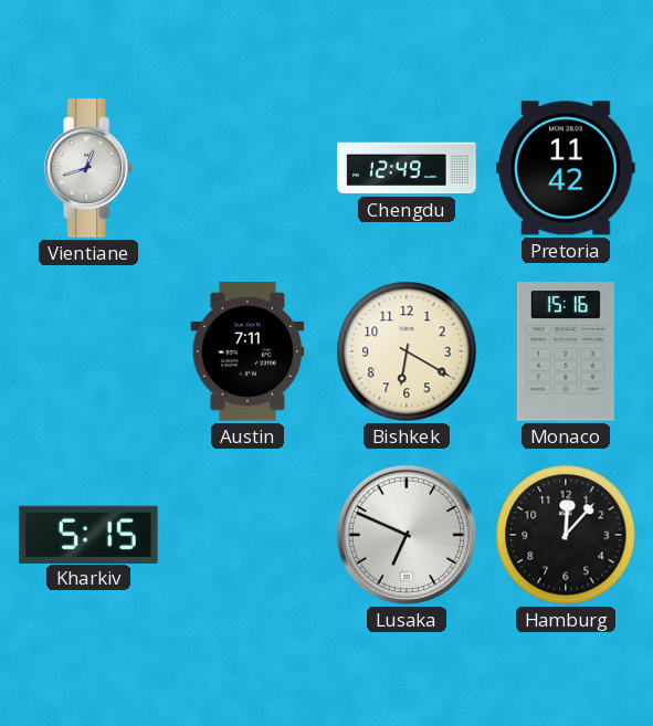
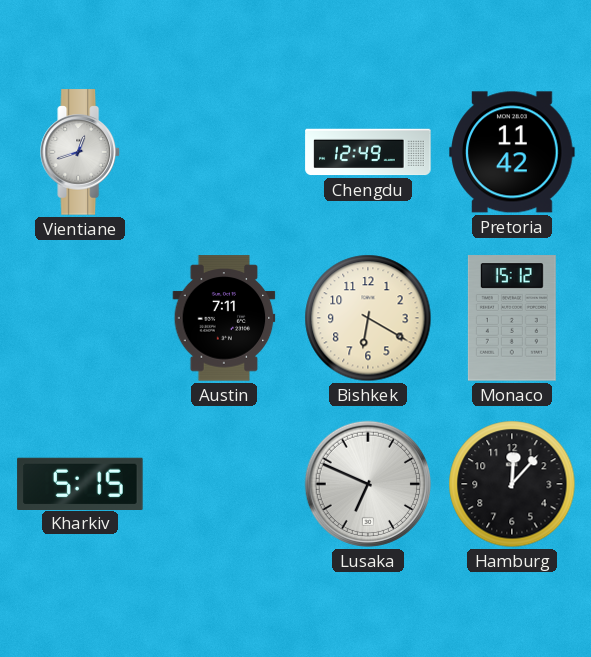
Monaco: 15:16 -> 15:12
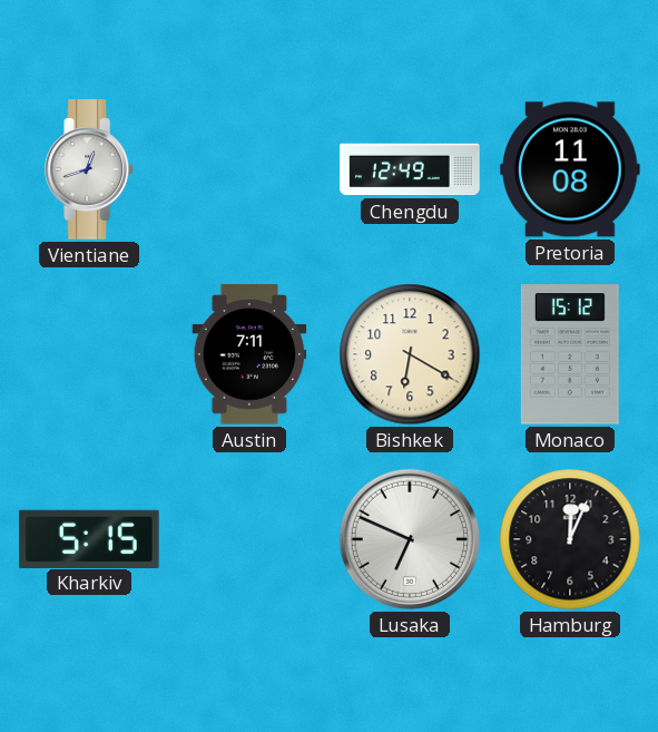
Pretoria: 11:42 -> 11:08
Hamburg: 12:07 -> 12:04
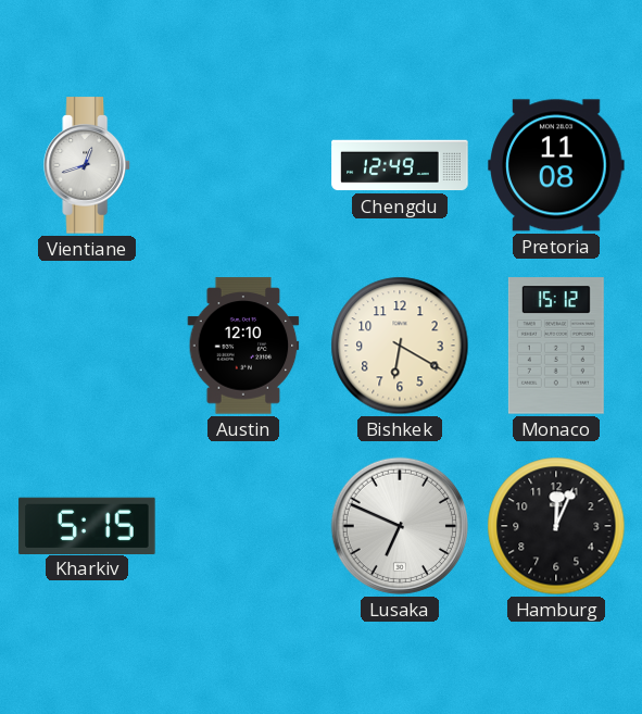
Austin: 7:11 -> 12:10
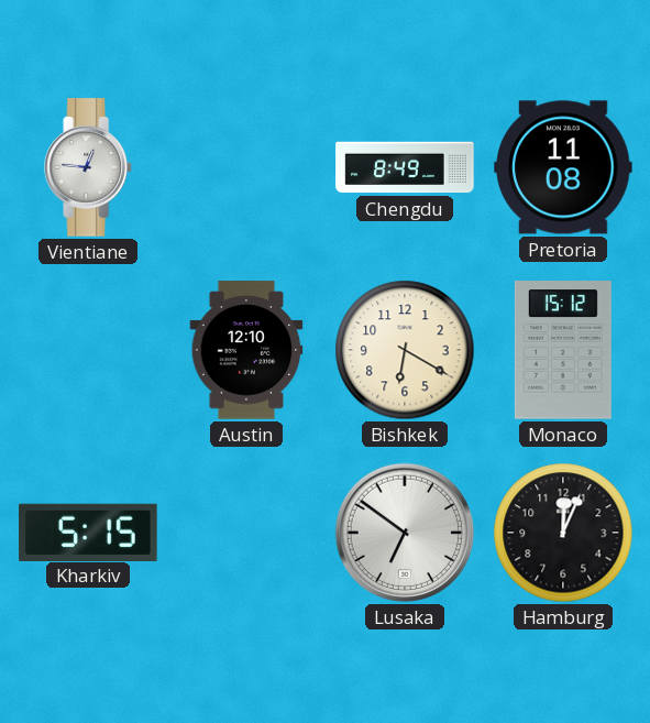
Vientiane: 12:42 -> 12:46
Chengdu: 12:49 -> 8:49
Lusaka: 6:49 -> 6:51
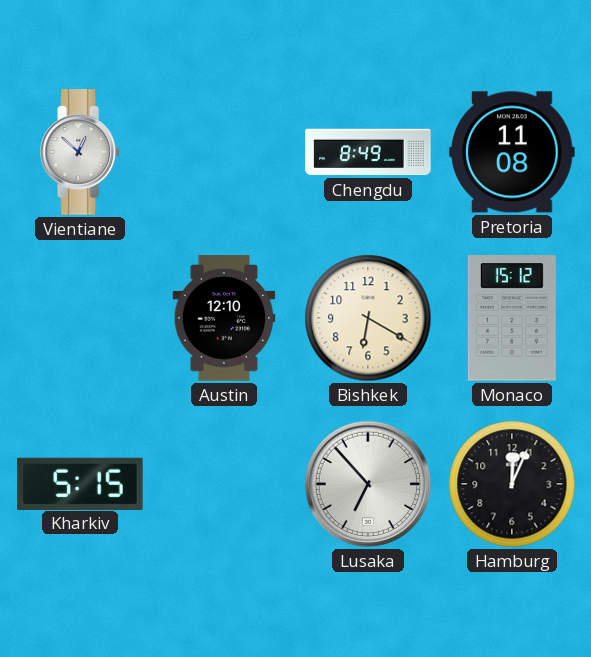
Vientiane: 12:46 -> 12:52
Lusaka: 6:51 -> 6:53
